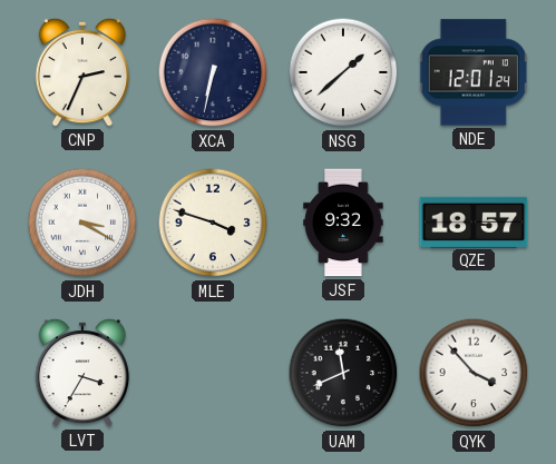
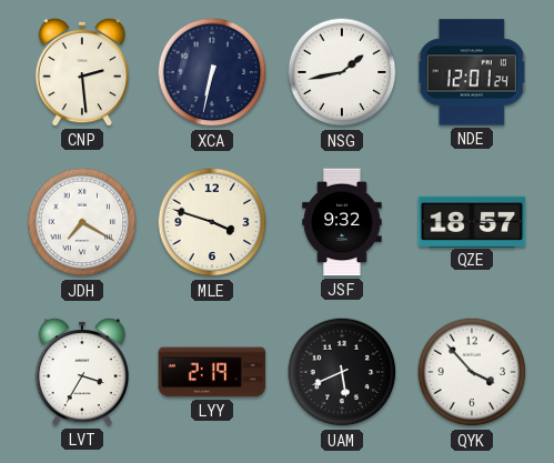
CNP: 2:34 -> 2:29
NSG: 1:38 -> 1:43
JDH: 3:20 -> 7:20
LYY: none -> 2:19
UAM: 11:41 -> 5:41
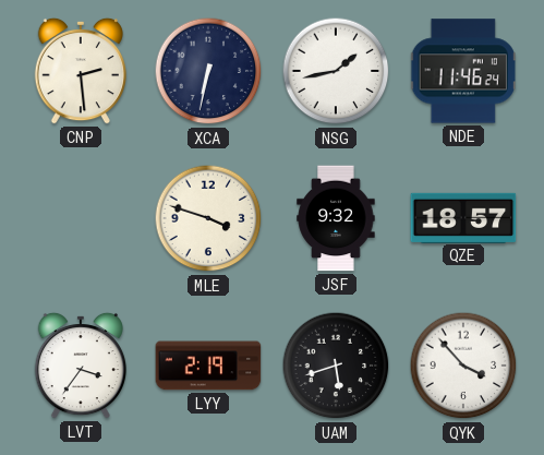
NDE: 12:01 -> 11:46
JDH: 7:20 -> none
LVT: 3:35 -> 3:36
UAM: 5:41 -> 5:42
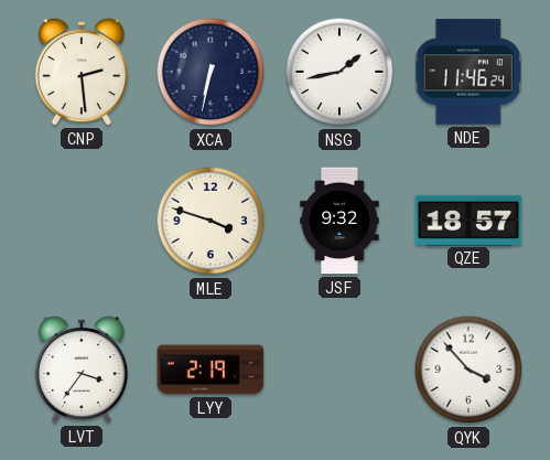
UAM: 5:42 -> none
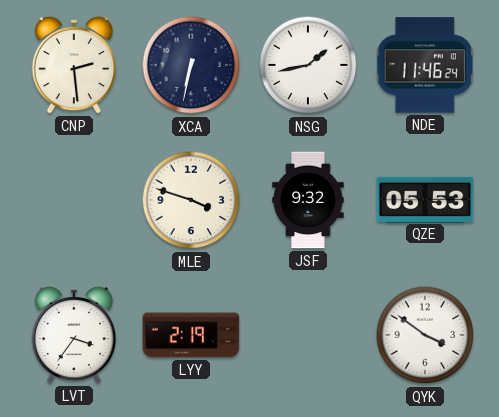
QZE: 18:57 -> 05:53
QYK: 3:53 -> 3:51
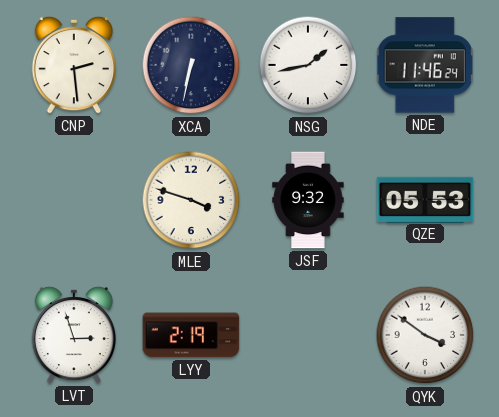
LVT: 3:36 -> 2:57
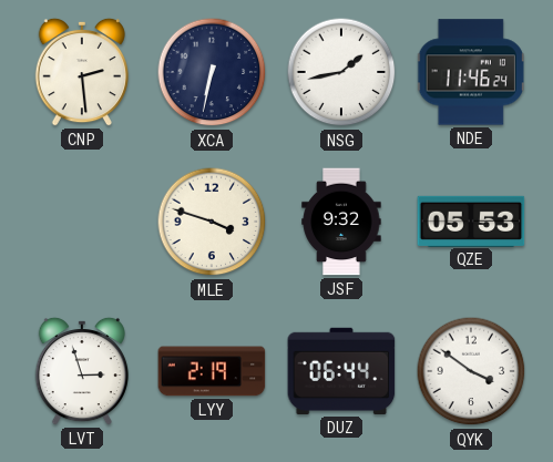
DUZ: none -> 06:44
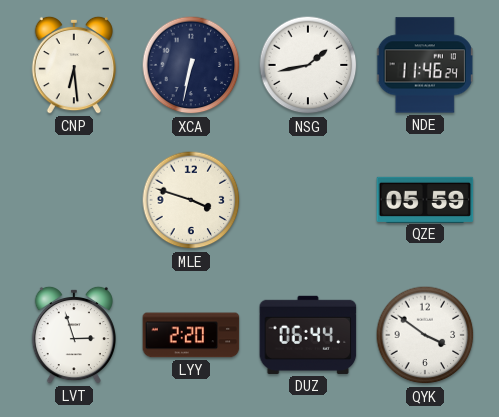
CNP: 2:29 -> 6:29
JSF: 9:32 -> none
QZE: 05:53 -> 05:59
LYY: 2:19 -> 2:20
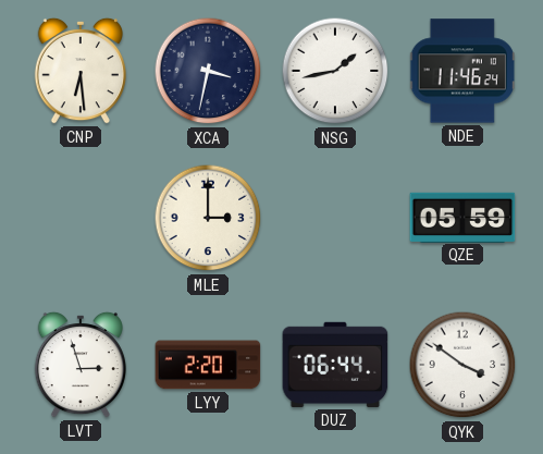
XCA: 6:32 -> 3:32
MLE: 3:48 -> 3:00
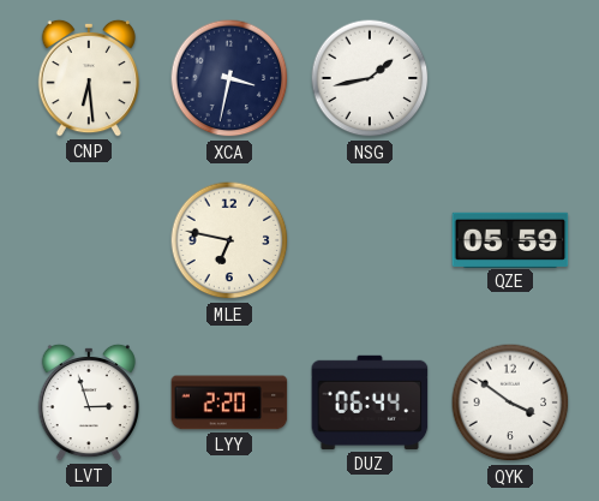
NDE: 11:46 -> none
MLE: 3:00 -> 6:47
